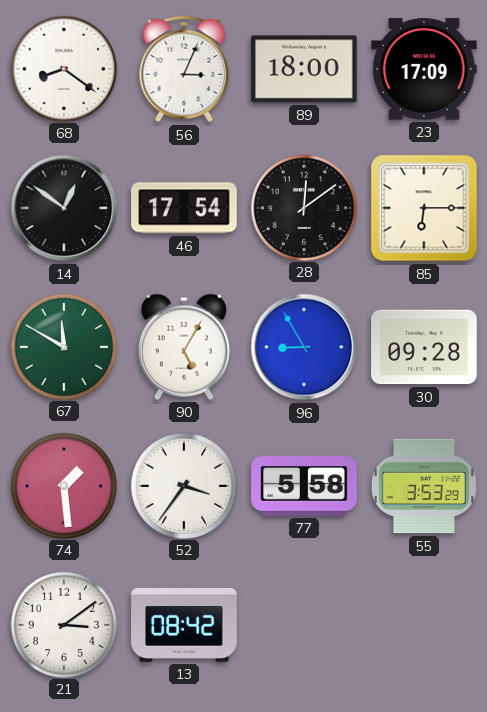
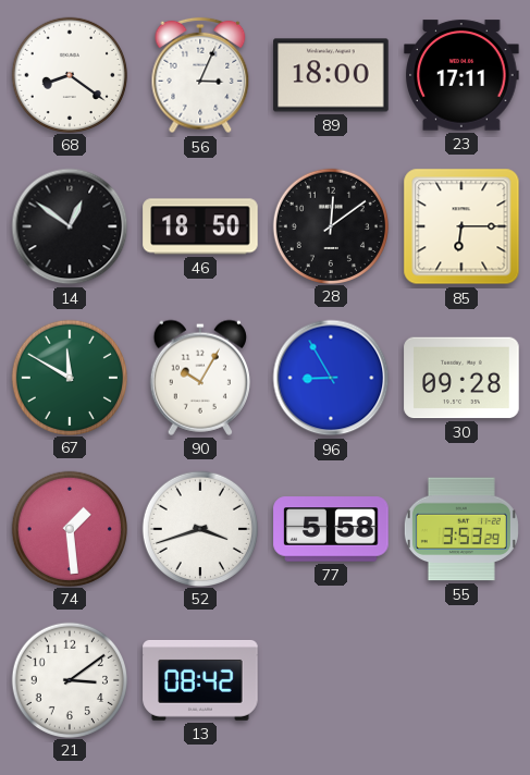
23: 17:09 -> 17:11
46: 17:54 -> 18:50
90: 5:05 -> 10:05
52: 3:36 -> 3:42
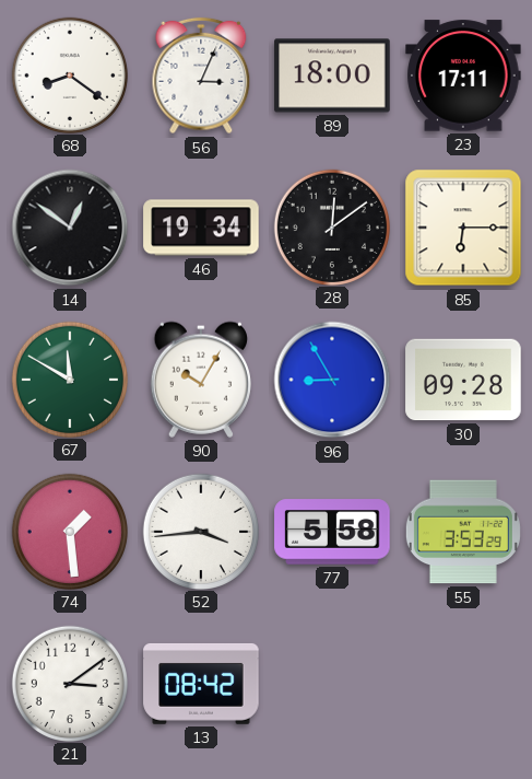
46: 18:50 -> 19:34
52: 3:42 -> 3:44
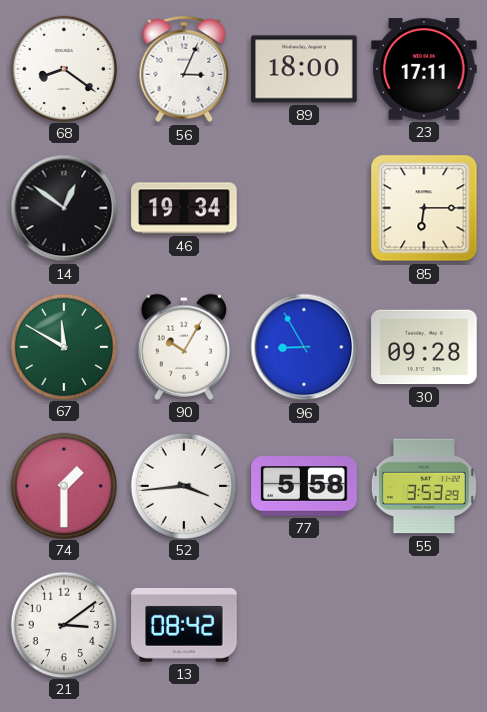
28: 12:09 -> none
74: 1:29 -> 1:30
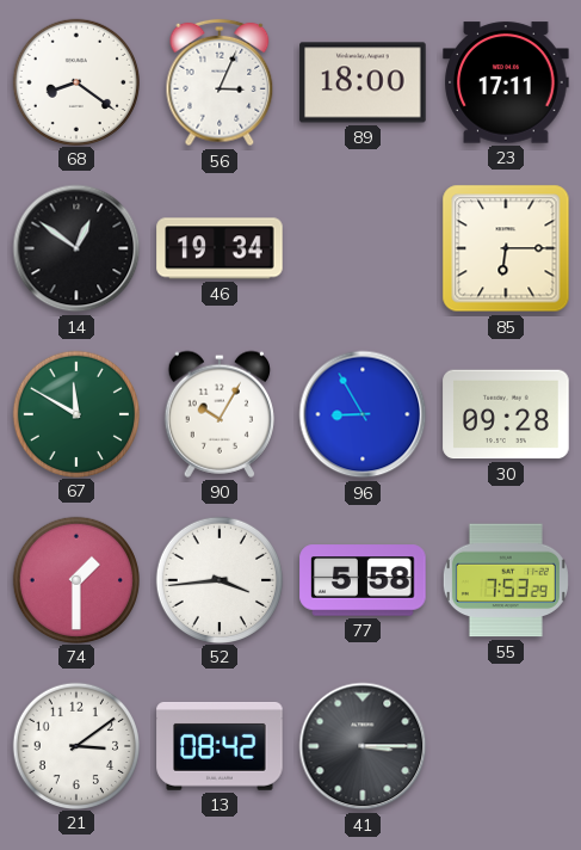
55: 3:53 -> 7:53
41: none -> 3:15
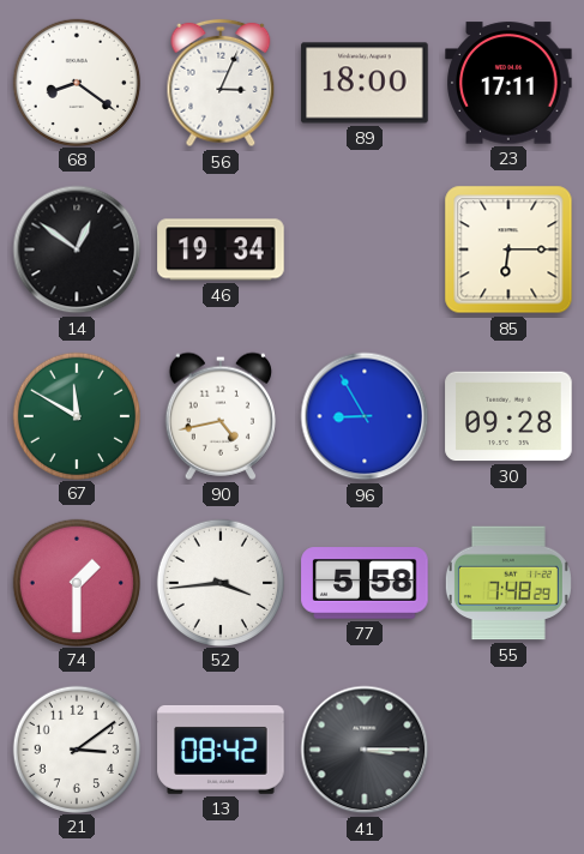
90: 10:05 -> 4:43
55: 7:53 -> 7:48
